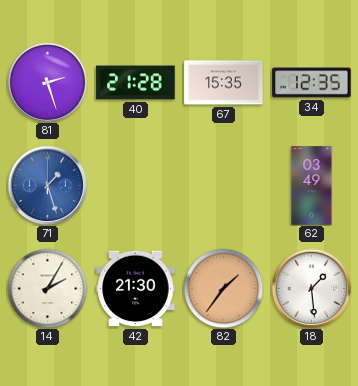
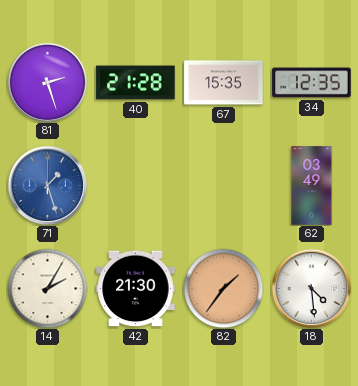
18: 1:29 -> 4:29
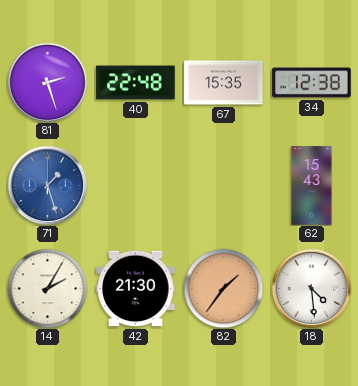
40: 21:28 -> 22:48
34: 12:35 -> 12:38
62: 03:49 -> 15:43
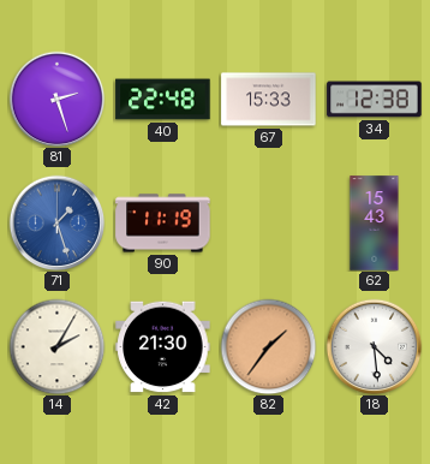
67: 15:35 -> 15:33
90: none -> 11:19
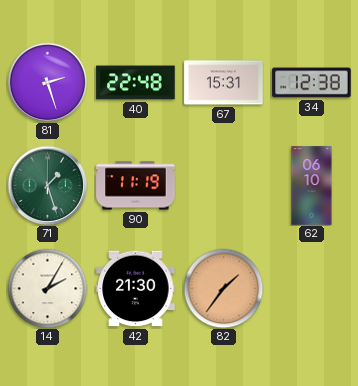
67: 15:33 -> 15:31
71 dial: blue -> green
62: 15:43 -> 06:10
18: 4:29 -> none
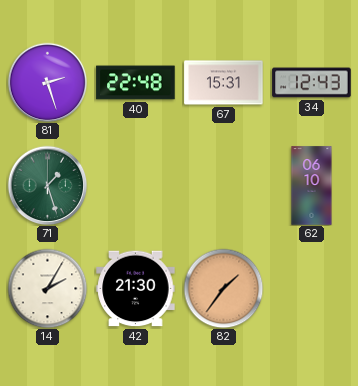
34: 12:38 -> 12:43
90: 11:19 -> none
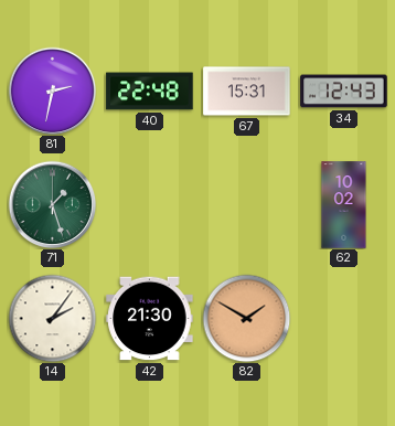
81: 2:27 -> 2:32
62: 06:10 -> 10:02
14: 2:05 -> 2:06
82: 1:36 -> 1:50
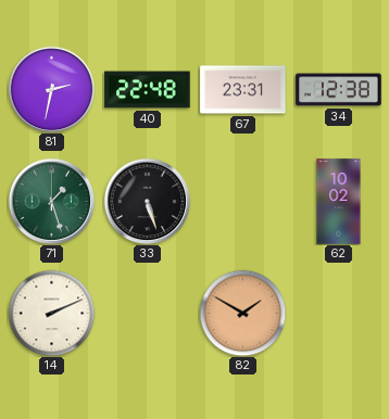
67: 15:31 -> 23:31
34: 12:43 -> 12:38
33: none -> 5:27
14: 2:06 -> 2:11
42: 21:30 -> none
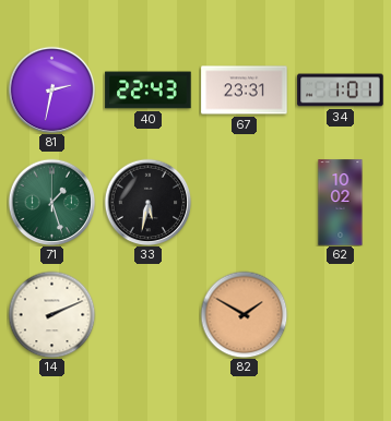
40: 22:48 -> 22:43
34: 12:38 -> 1:01
33: 5:27 -> 5:32
